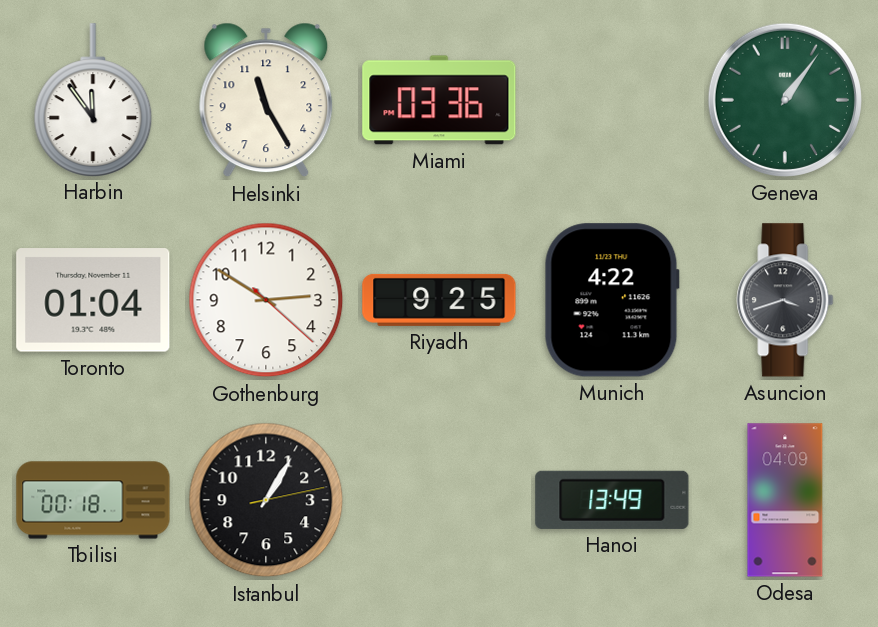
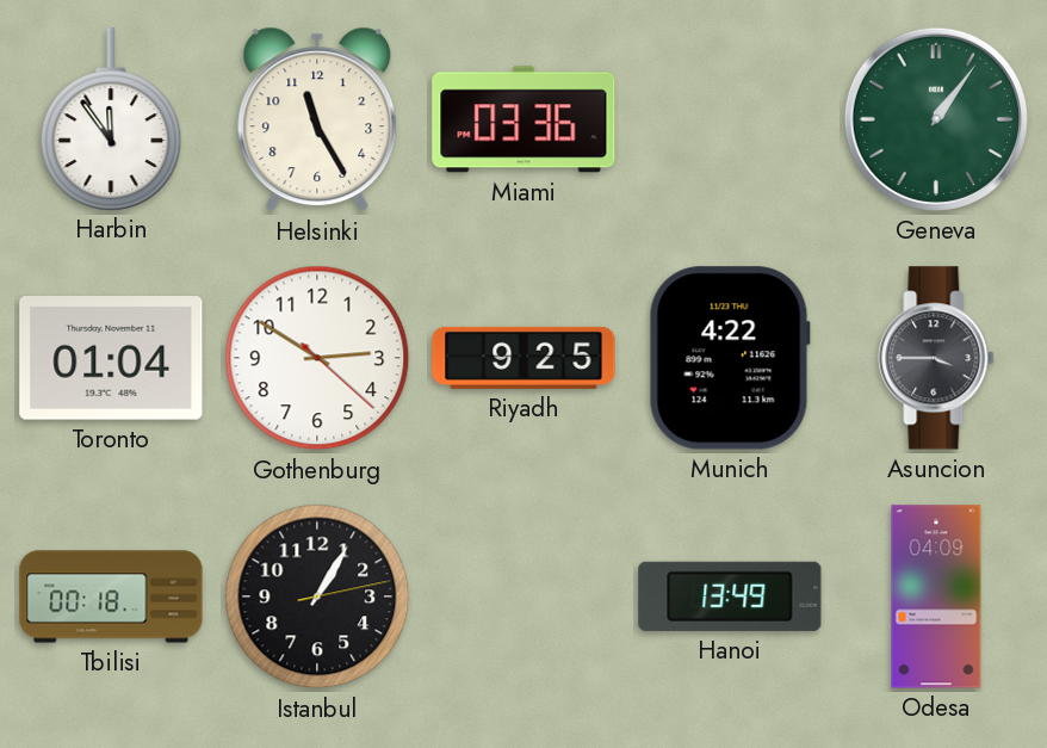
Asuncion: 3:42 -> 3:45
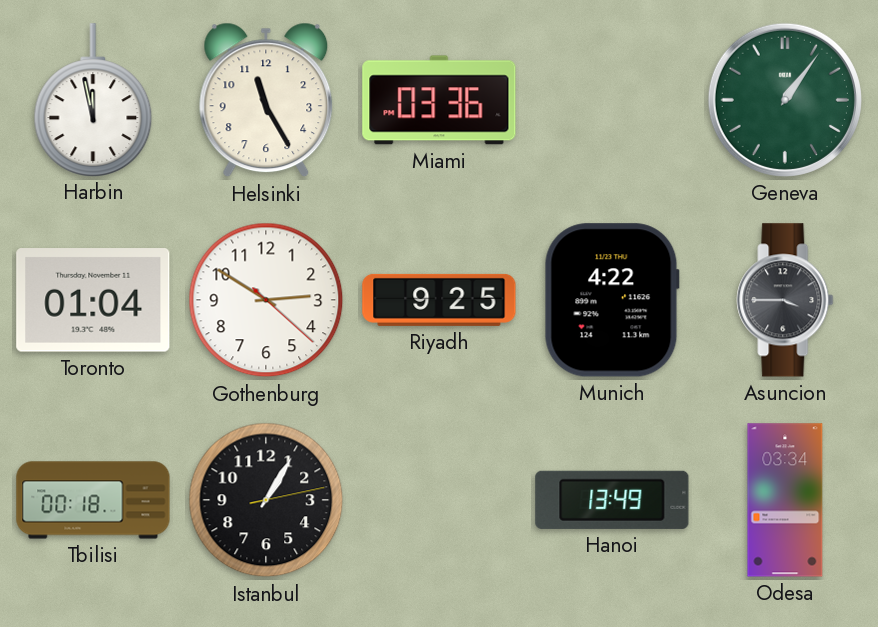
Harbin: 11:54 -> 11:58
Odesa: 04:09 -> 03:34
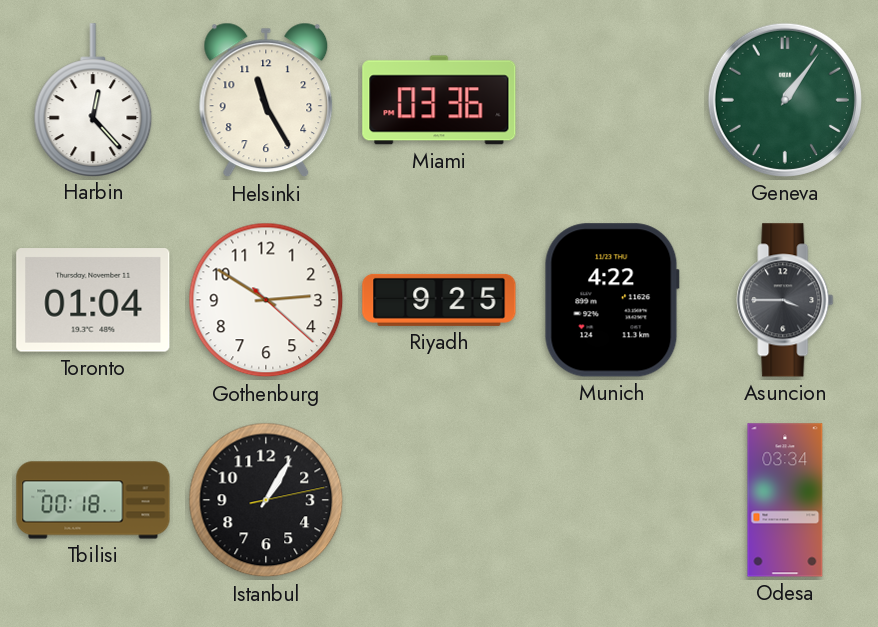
Harbin: 11:58 -> 12:23
Hanoi: 13:49 -> none
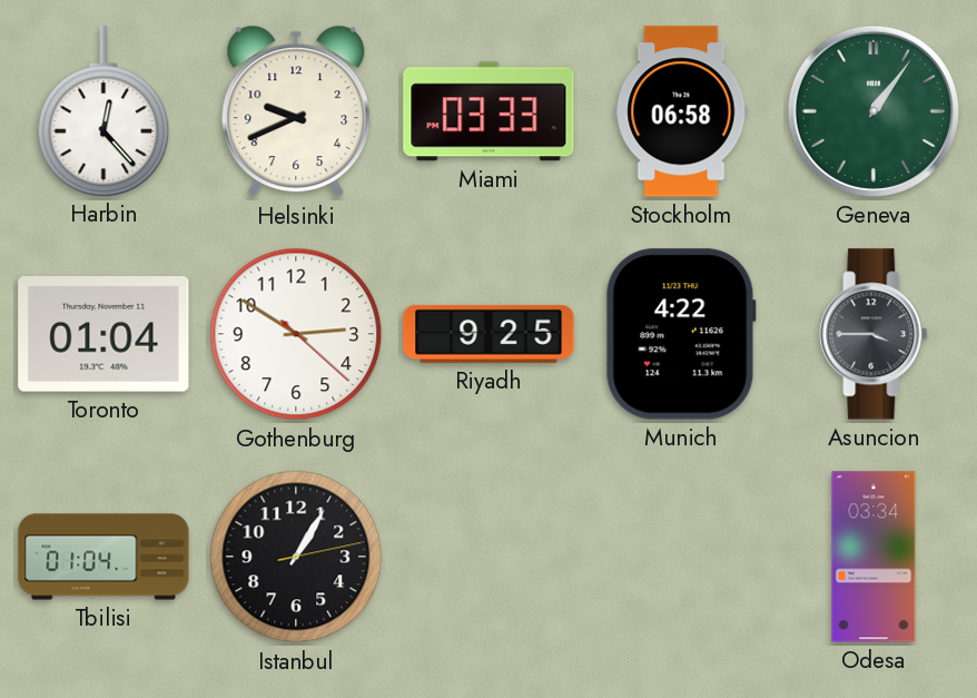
Helsinki: 11:25 -> 9:41
Miami: 03:36 -> 03:33
Stockholm: none -> 06:58
Tbilisi: 00:18 -> 01:04
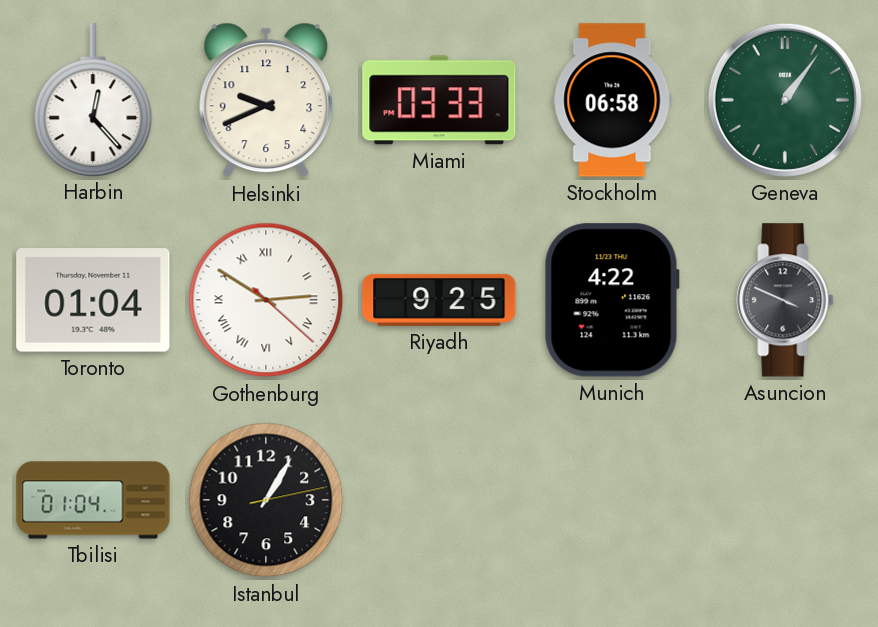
Gothenburg numerals: Arabic -> Roman
Asuncion: 3:45 -> 3:49
Odesa: 03:34 -> none
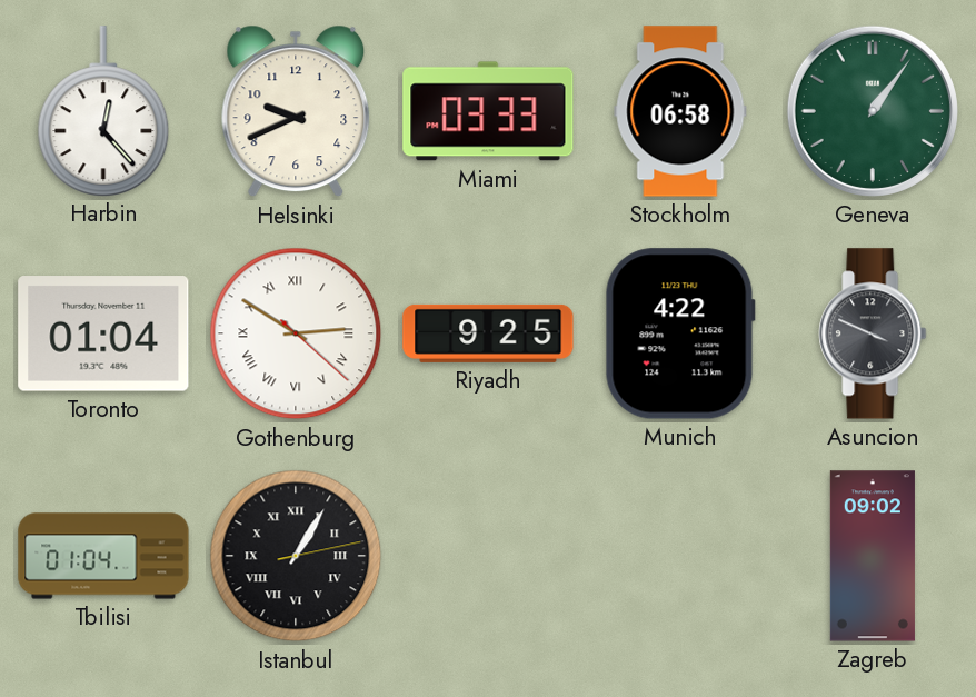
Istanbul numerals: Arabic -> Roman
Zagreb: none -> 09:02
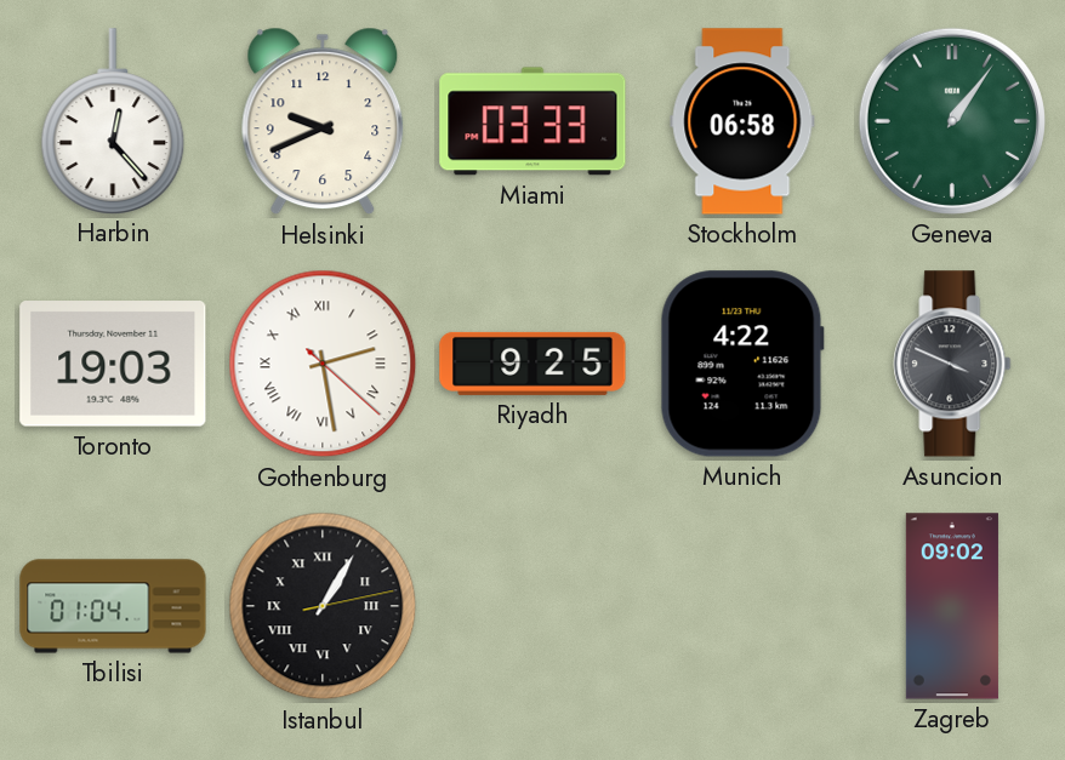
Toronto: 01:04 -> 19:03
Gothenburg: 2:50 -> 2:28
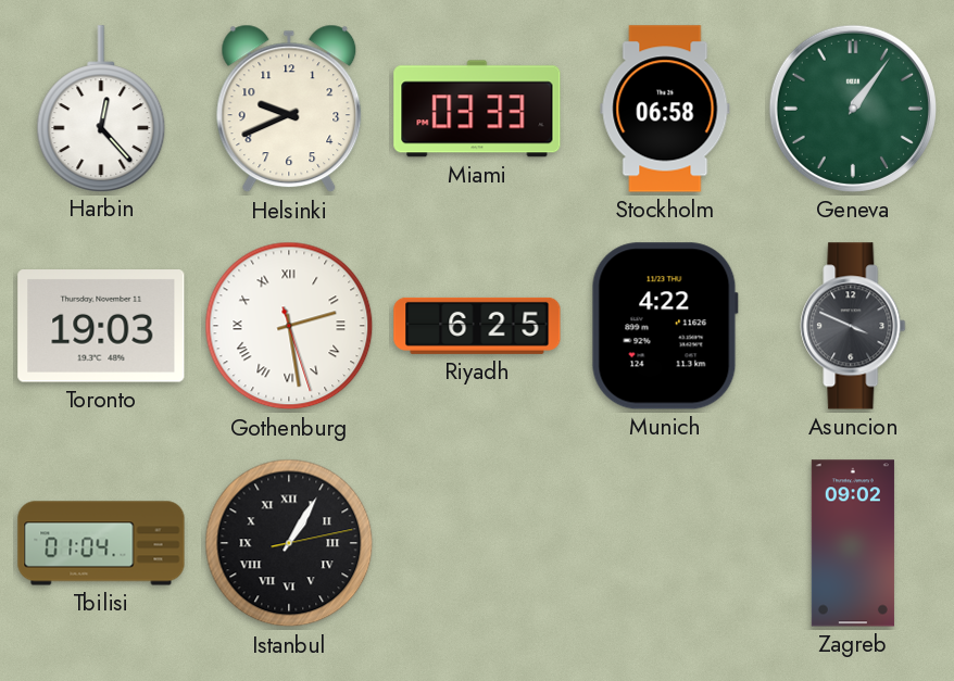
Gothenburg: 2:28:22 -> 2:28:27
Riyadh: 9:25 -> 6:25
